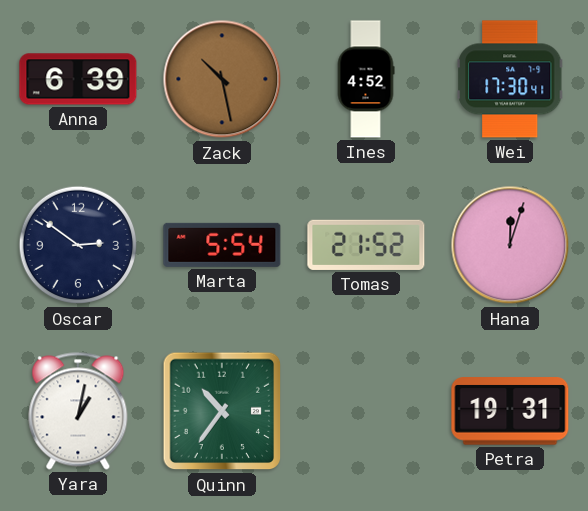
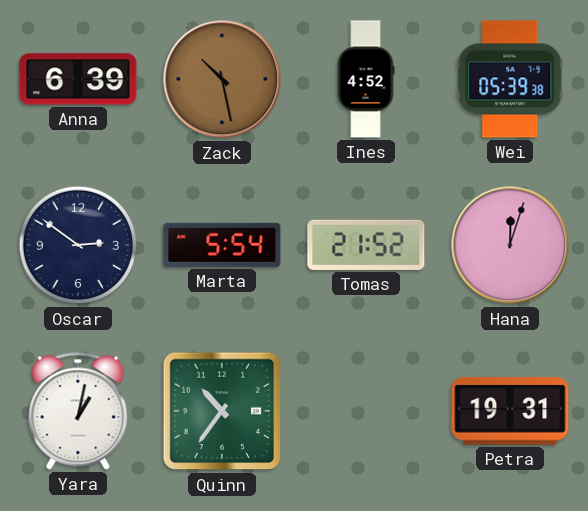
Wei: 17:30 -> 05:39
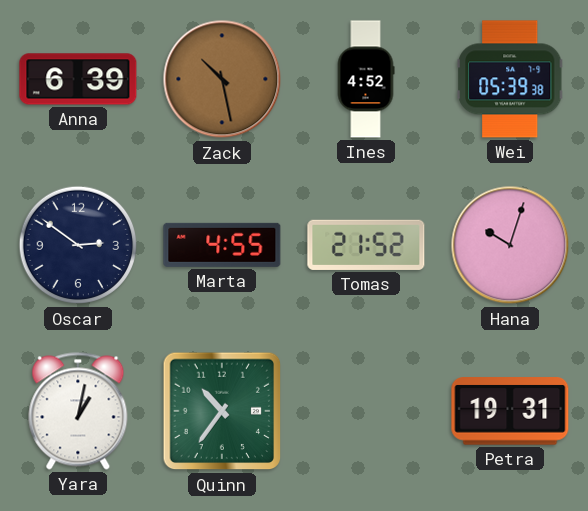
Marta: 5:54 -> 4:55
Hana: 12:03 -> 10:03
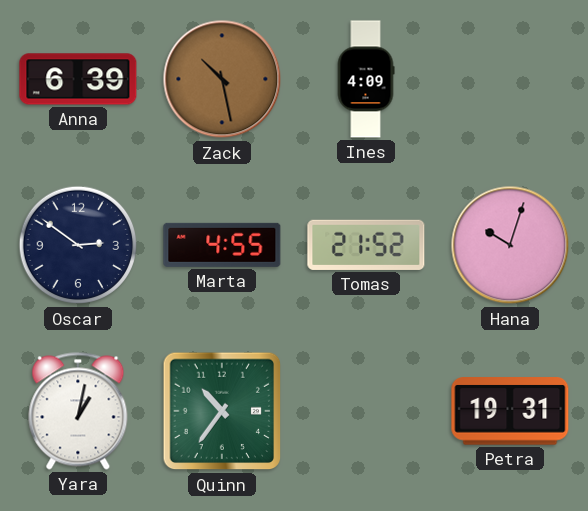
Ines: 4:52 -> 4:09
Wei: 05:39 -> none
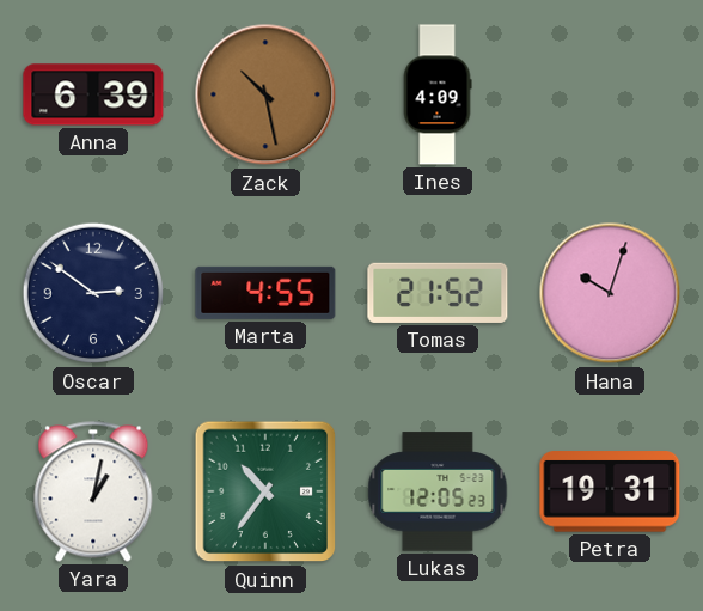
Lukas: none -> 12:05
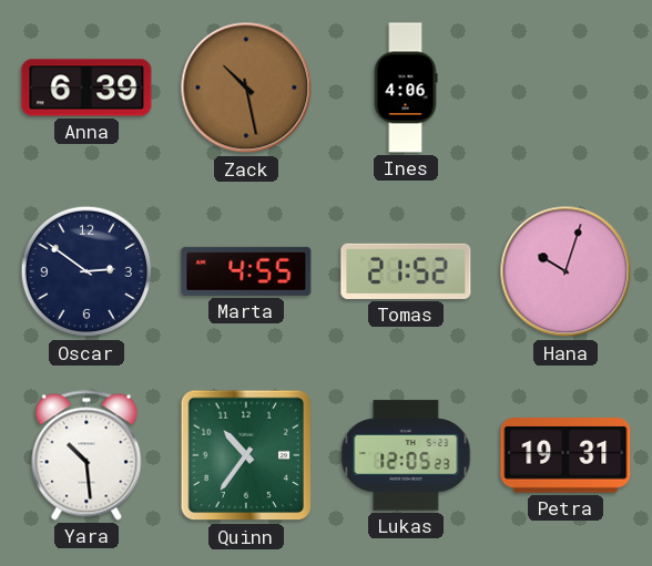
Ines: 4:09 -> 4:06
Yara: 1:02 -> 10:29
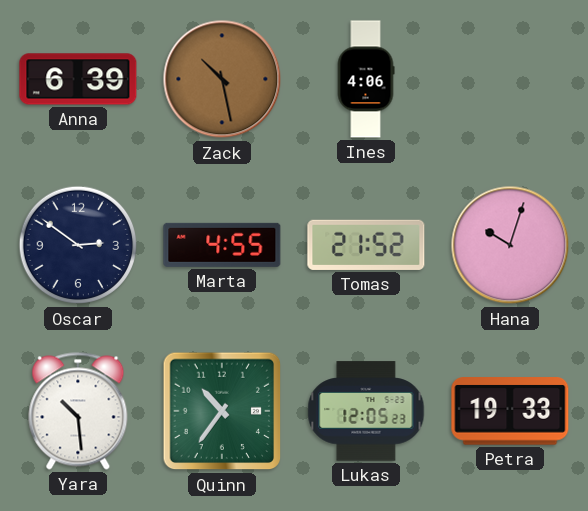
Petra: 19:31 -> 19:33
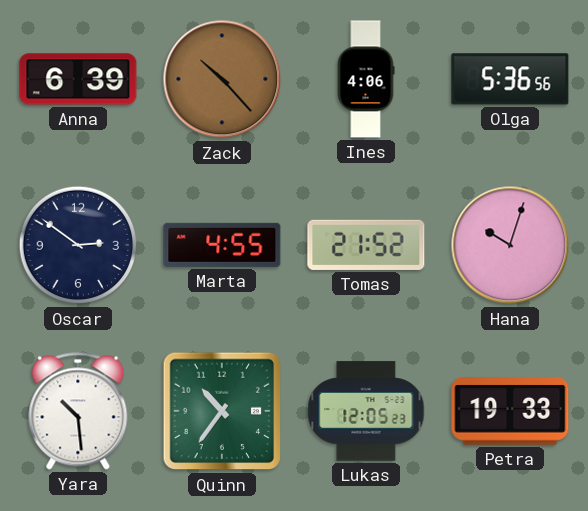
Zack: 10:28 -> 10:23
Olga: none -> 5:36
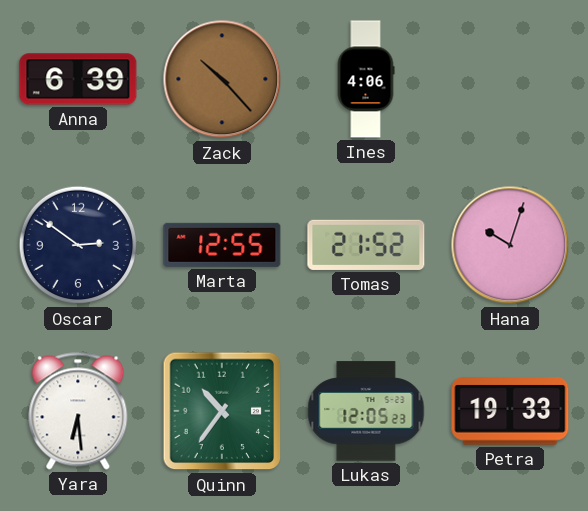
Olga: 5:36 -> none
Marta: 4:55 -> 12:55
Yara: 10:29 -> 6:29
